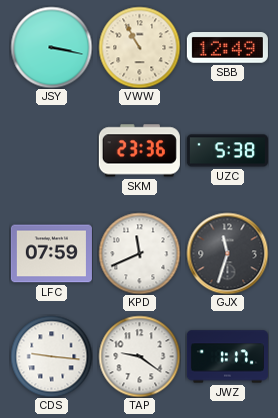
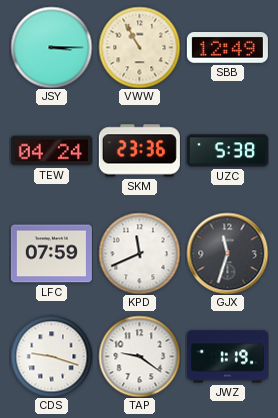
JSY: 3:17 -> 3:15
TEW: none -> 04:24
CDS: 9:16 -> 9:18
JWZ: 1:17 -> 1:19
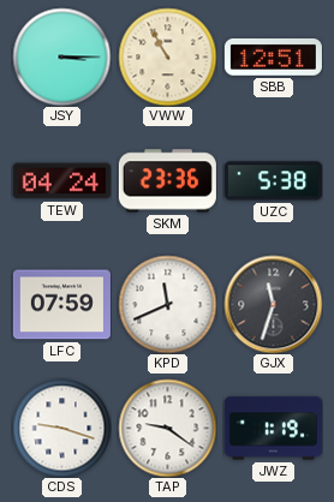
SBB: 12:49 -> 12:51
